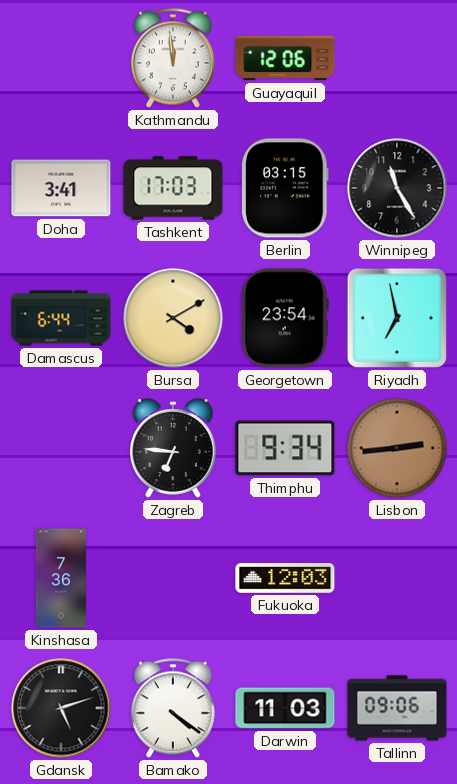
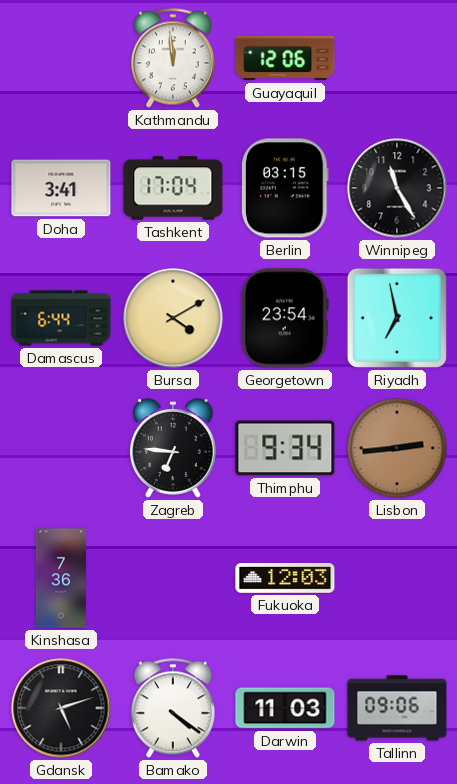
Tashkent: 17:03 -> 17:04
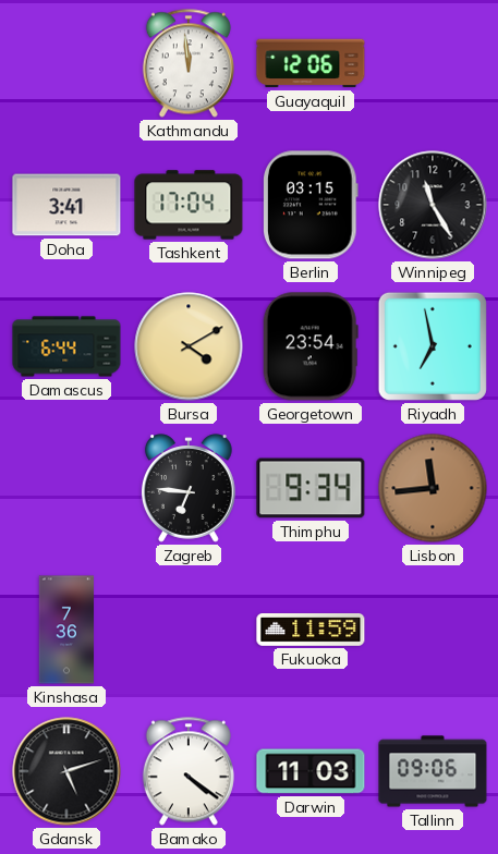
Lisbon: 2:44 -> 11:44
Fukuoka: 12:03 -> 11:59
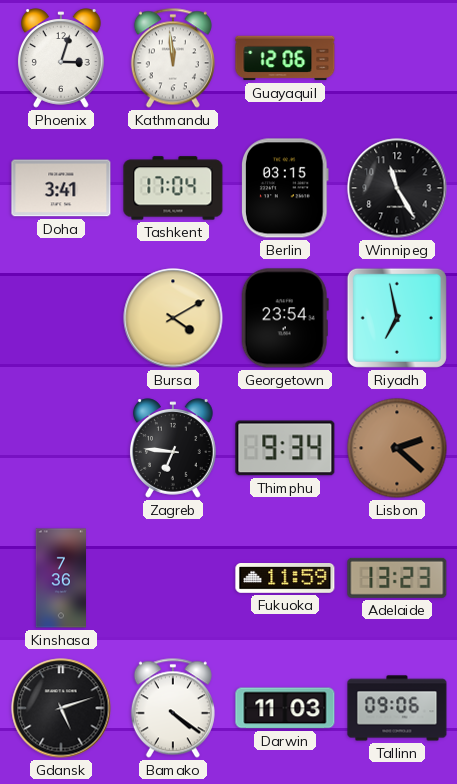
Phoenix: none -> 3:03
Damascus: 6:44 -> none
Lisbon: 11:44 -> 2:22
Adelaide: none -> 13:23
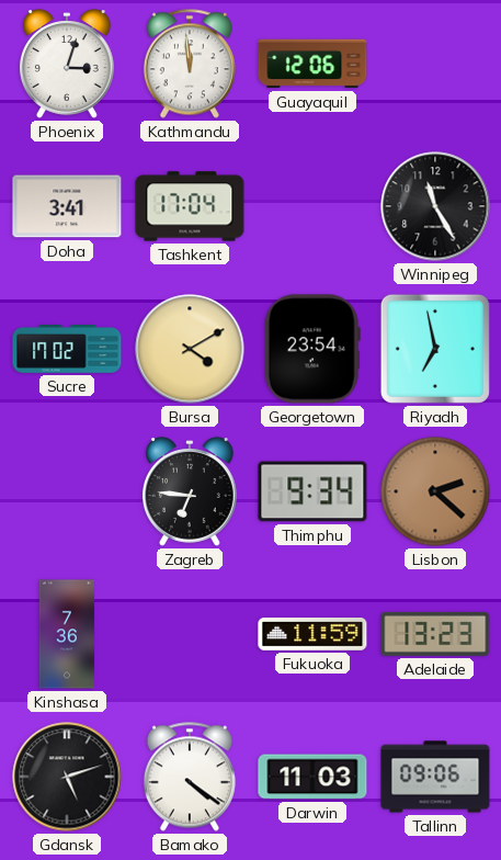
Berlin: 03:15 -> none
Sucre: none -> 17:02
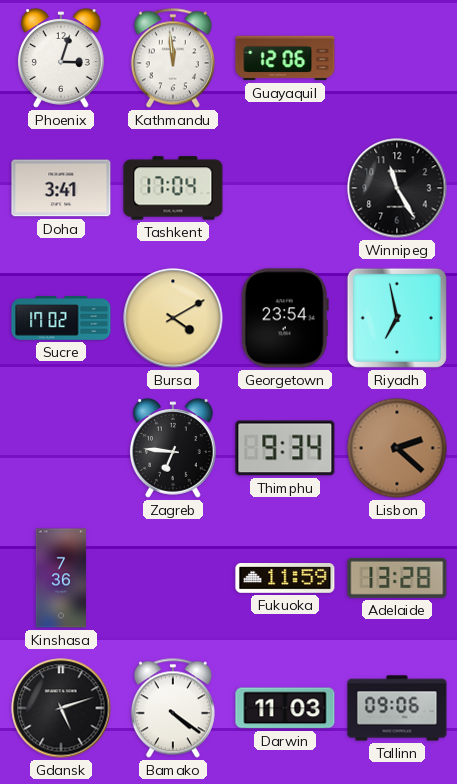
Adelaide: 13:23 -> 13:28
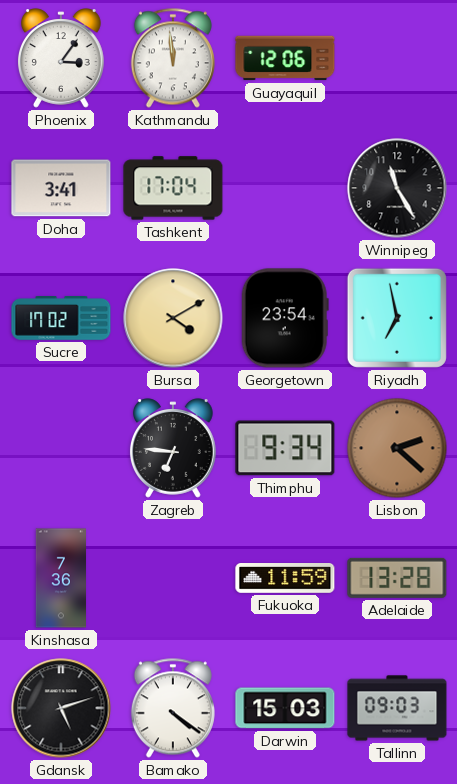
Phoenix: 3:03 -> 3:06
Darwin: 11:03 -> 15:03
Tallinn: 09:06 -> 09:03
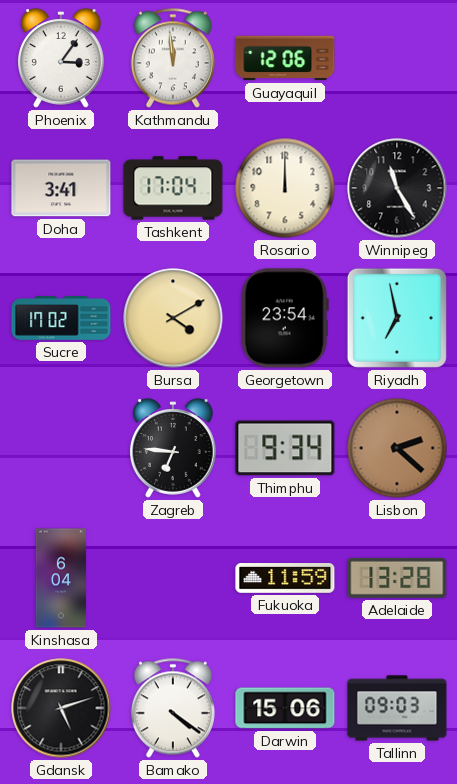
Rosario: none -> 12:00
Kinshasa: 7:36 -> 6:04
Darwin: 15:03 -> 15:06
